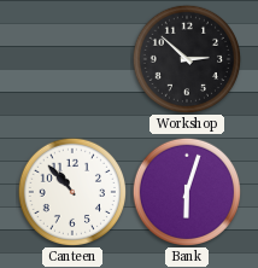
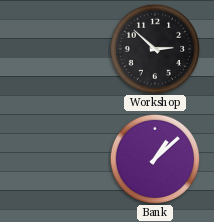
Canteen: 10:53 -> none
Bank: 6:03 -> 1:08
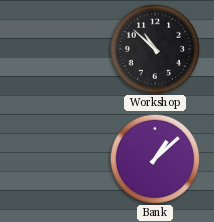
Workshop: 2:52 -> 10:52
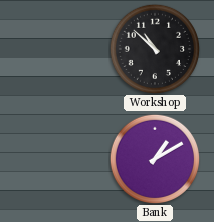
Bank: 1:08 -> 1:10
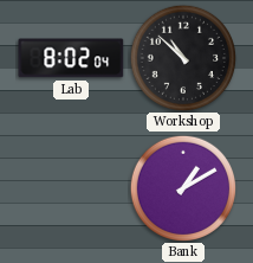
Lab: none -> 8:02
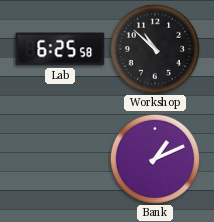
Lab: 8:02 -> 6:25
Bank: 1:10 -> 1:11
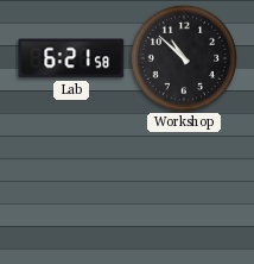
Lab: 6:25 -> 6:21
Bank: 1:11 -> none
